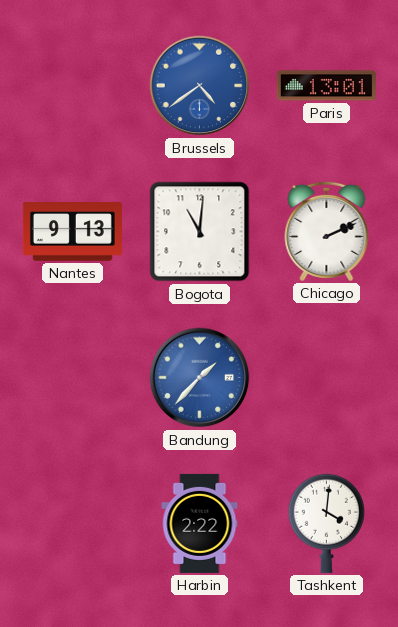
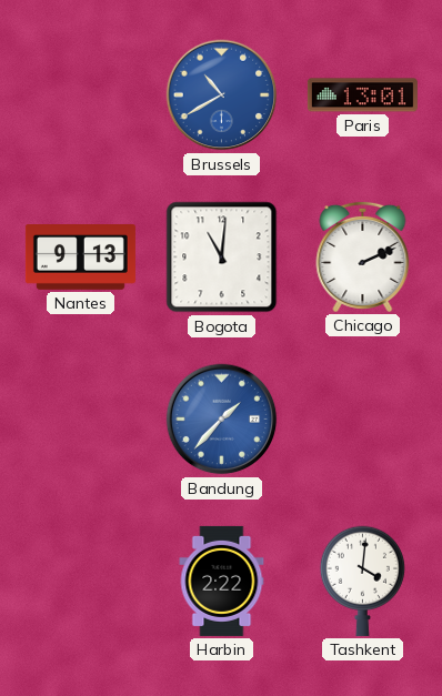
Brussels: 4:39 -> 10:40
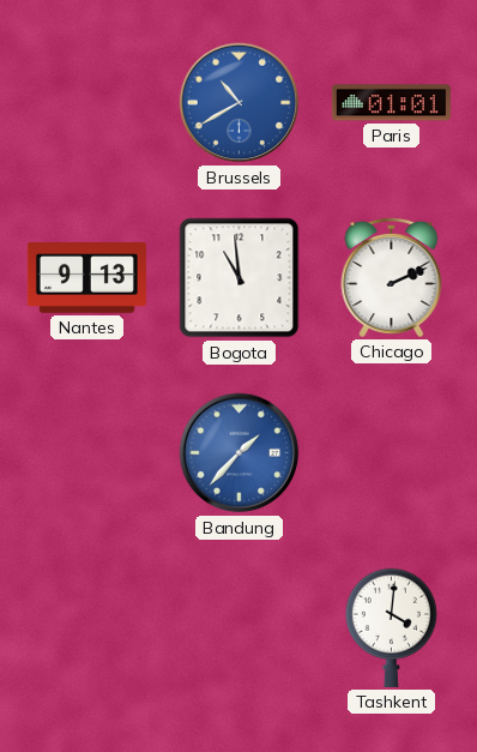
Paris: 13:01 -> 01:01
Bogota: 11:01 -> 10:59
Harbin: 2:22 -> none
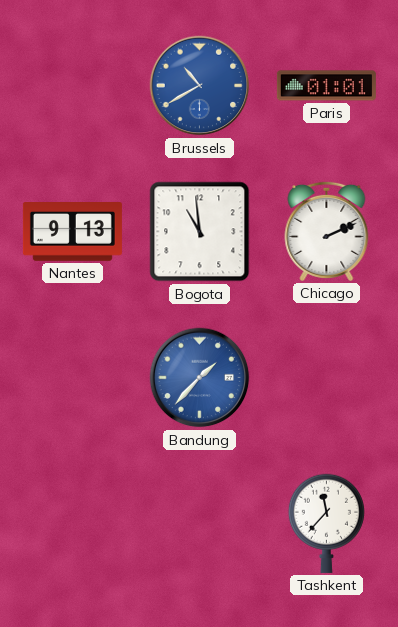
Tashkent: 4:01 -> 11:37
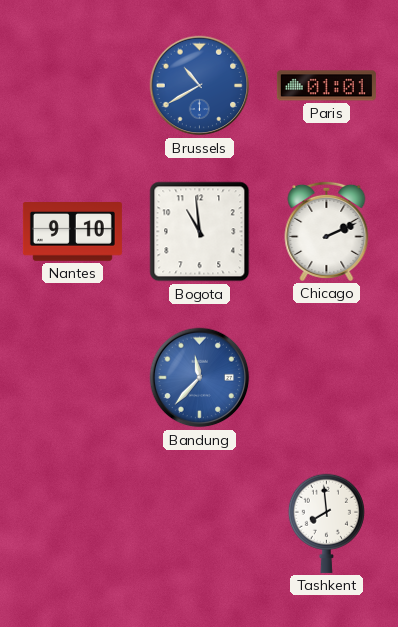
Nantes: 9:13 -> 9:10
Bandung: 1:37 -> 11:37
Tashkent: 11:37 -> 7:59
